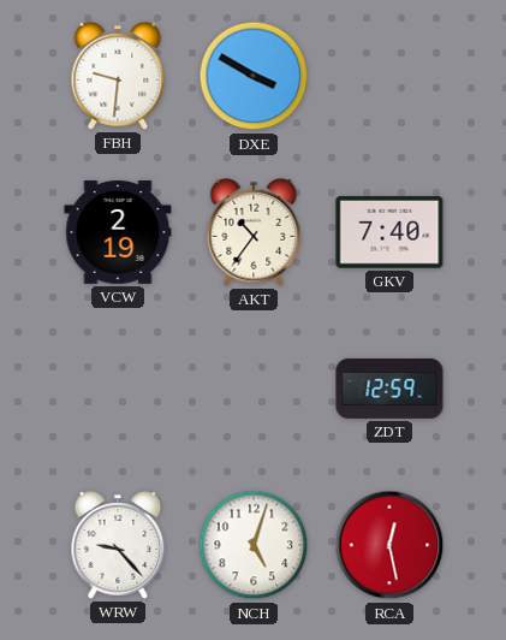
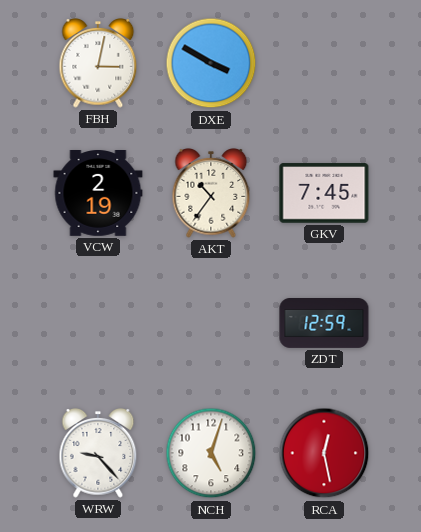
FBH: 9:31 -> 3:02
GKV: 7:40 -> 7:45
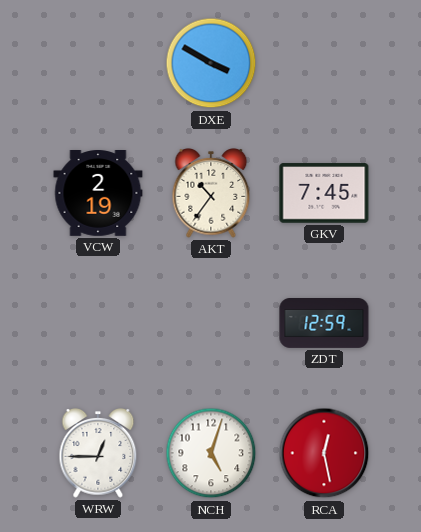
FBH: 3:02 -> none
WRW: 9:23 -> 12:45
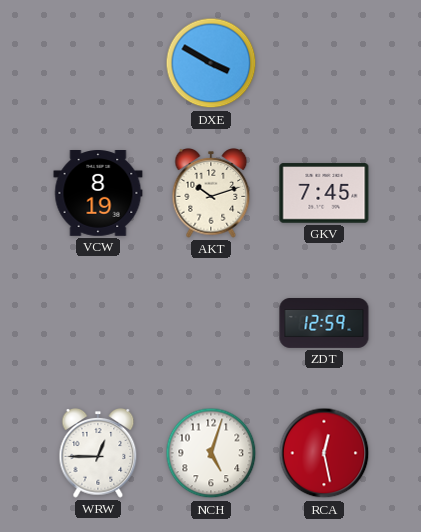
VCW: 2:19 -> 8:19
AKT: 10:36 -> 10:12
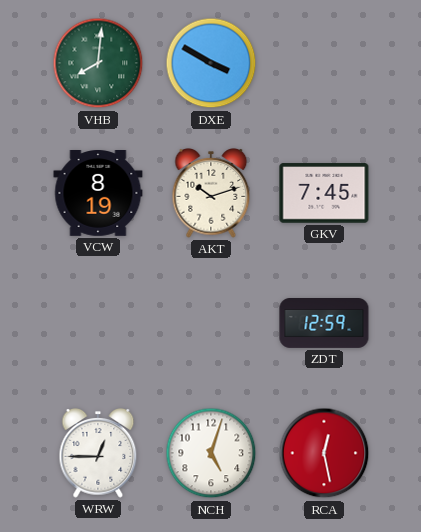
VHB: none -> 8:01
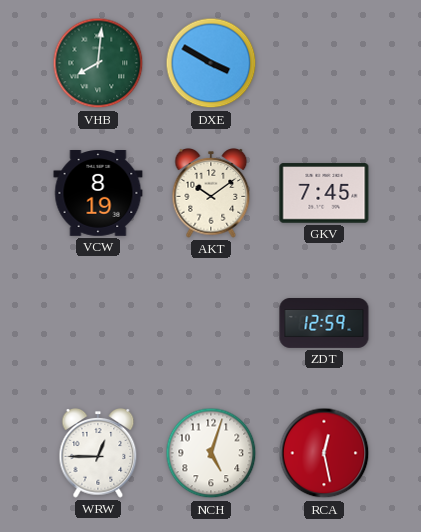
AKT: 10:12 -> 10:09
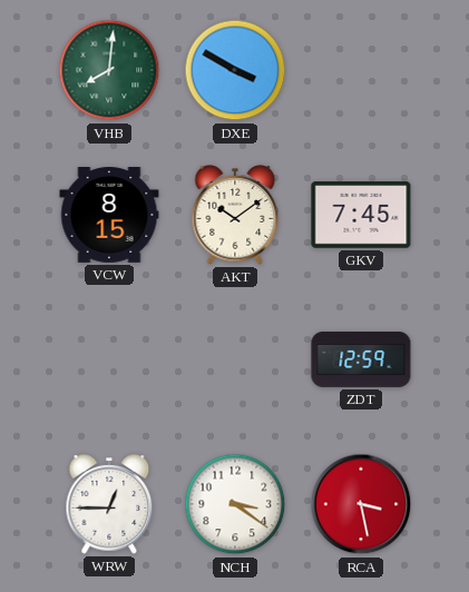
VCW: 8:19 -> 8:15
NCH: 5:03 -> 3:21
RCA: 12:28 -> 3:28
